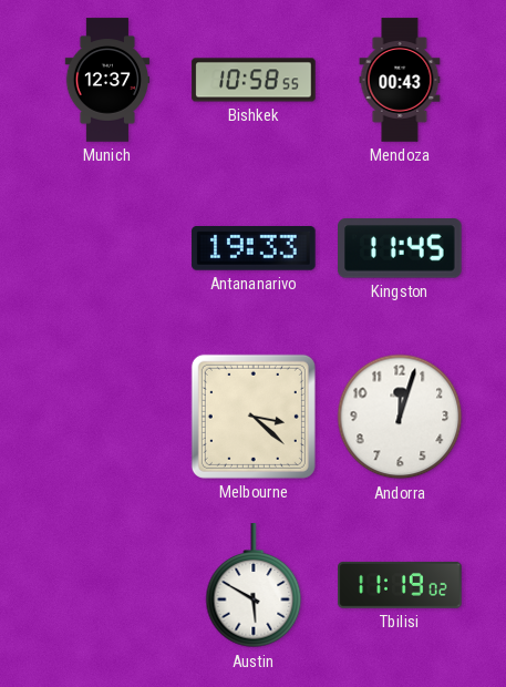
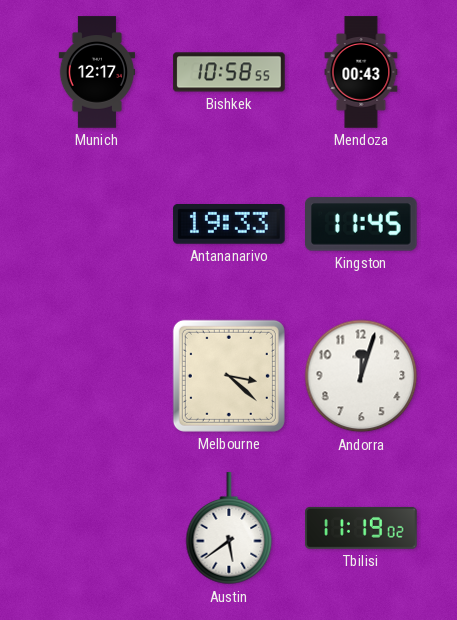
Munich: 12:37 -> 12:17
Austin: 5:50 -> 5:39
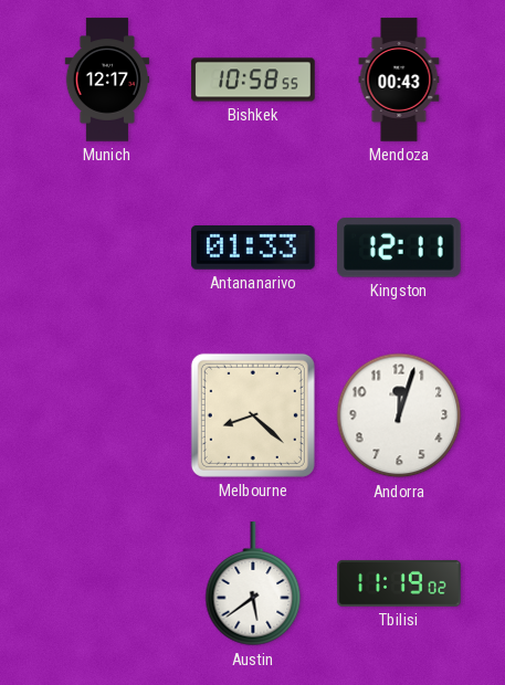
Antananarivo: 19:33 -> 01:33
Kingston: 11:45 -> 12:11
Melbourne: 3:22 -> 8:22
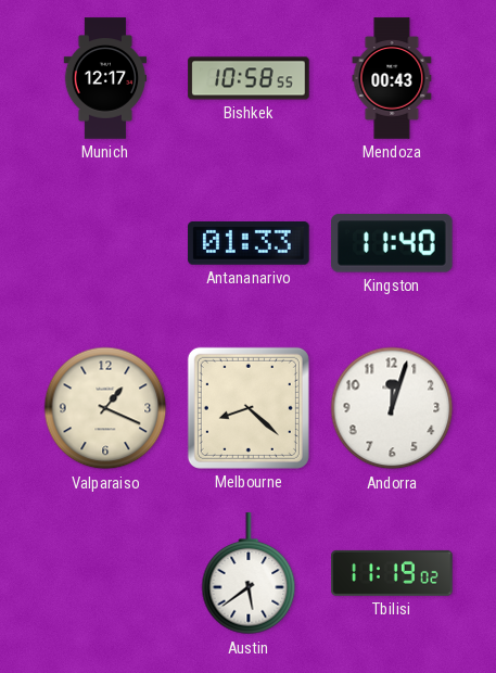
Kingston: 12:11 -> 11:40
Valparaiso: none -> 1:19
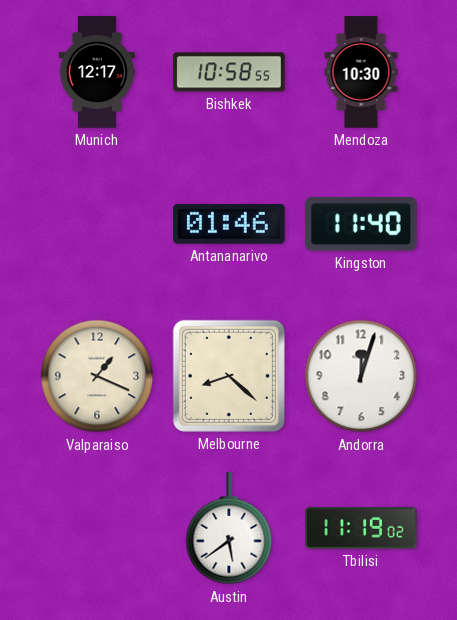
Mendoza: 00:43 -> 10:30
Antananarivo: 01:33 -> 01:46
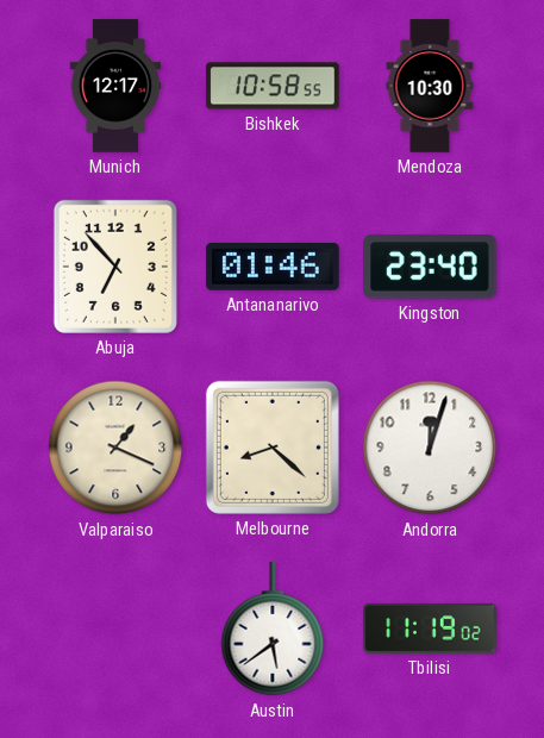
Abuja: none -> 6:53
Kingston: 11:40 -> 23:40
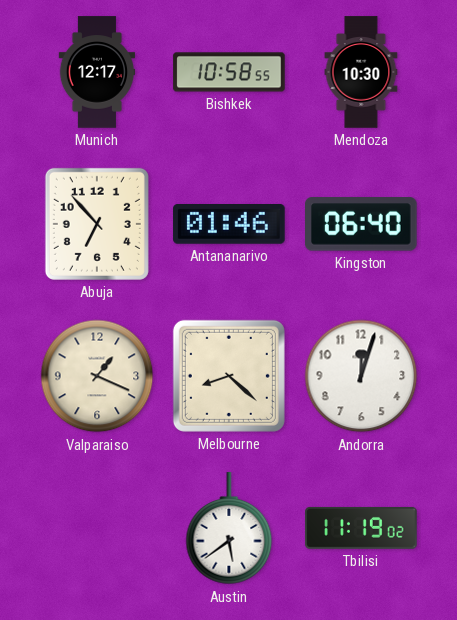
Kingston: 23:40 -> 06:40
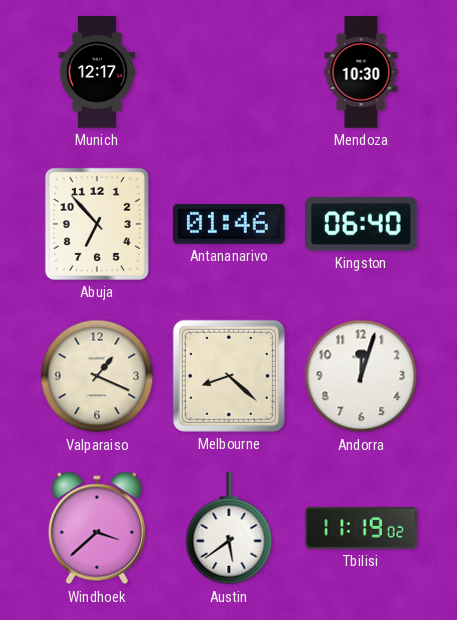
Bishkek: 10:58 -> none
Windhoek: none -> 3:38
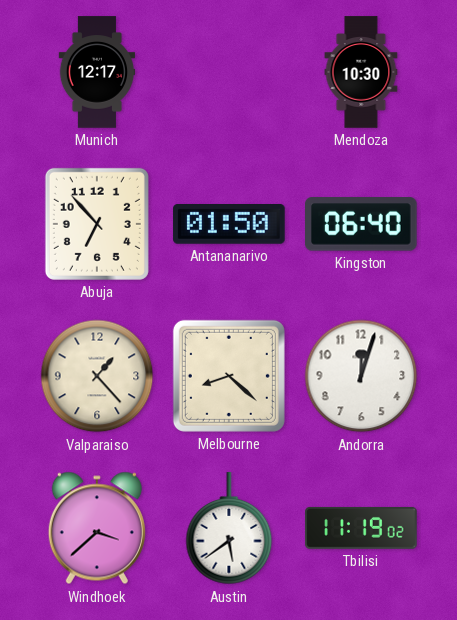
Antananarivo: 01:46 -> 01:50
Valparaiso: 1:19 -> 1:23
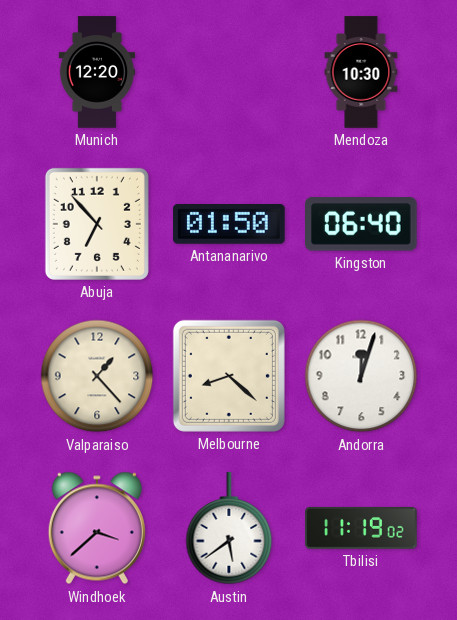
Munich: 12:17 -> 12:20
